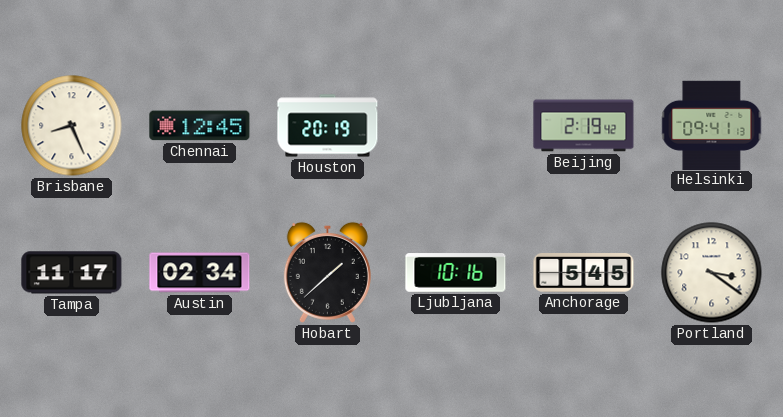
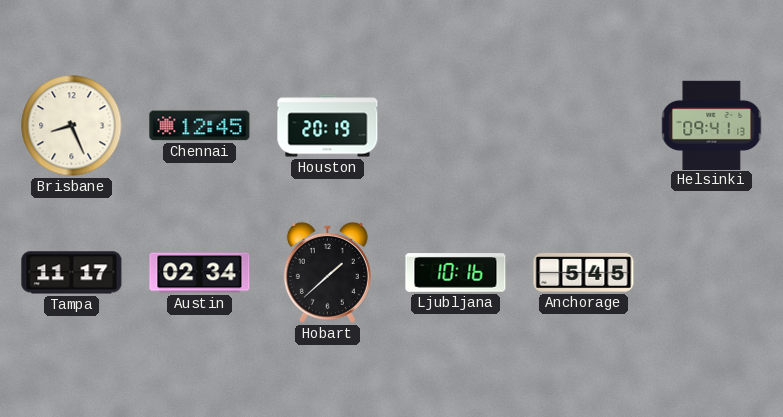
Beijing: 2:19 -> none
Portland: 3:21 -> none
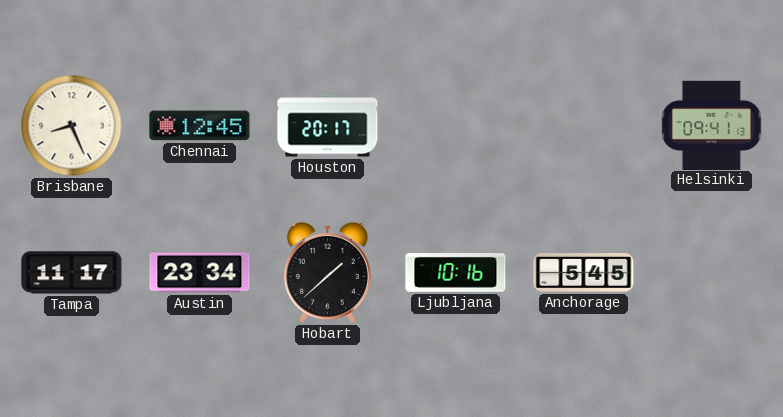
Houston: 20:19 -> 20:17
Austin: 02:34 -> 23:34
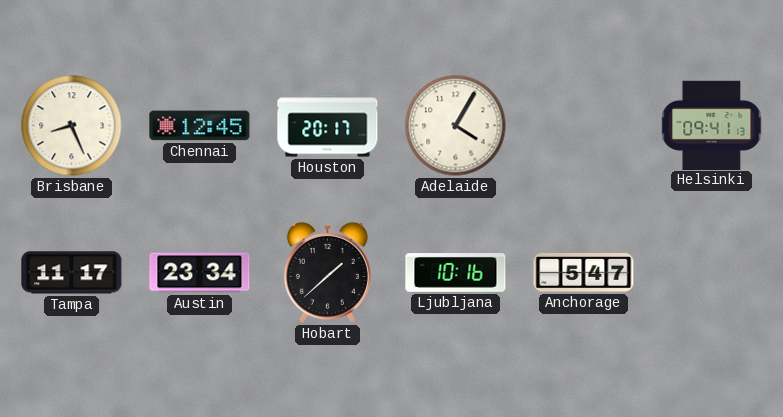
Adelaide: none -> 4:05
Anchorage: 5:45 -> 5:47
